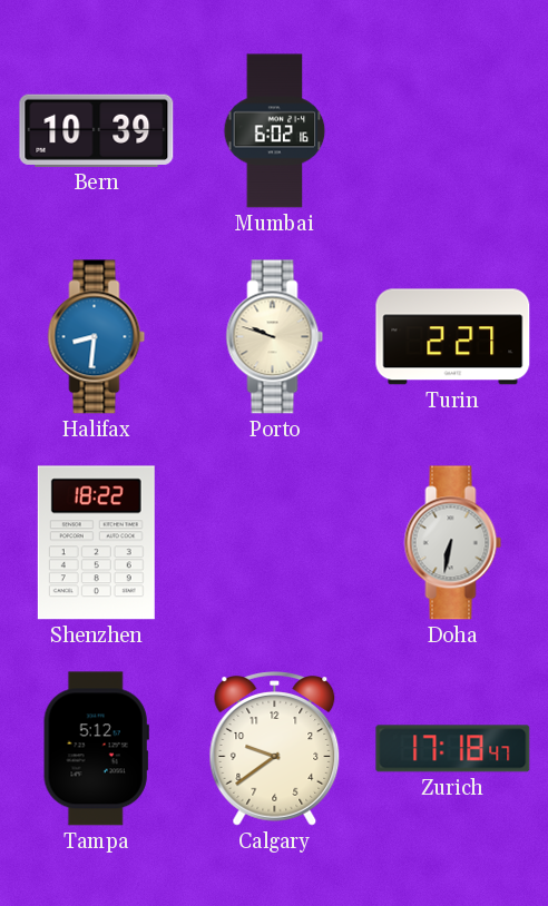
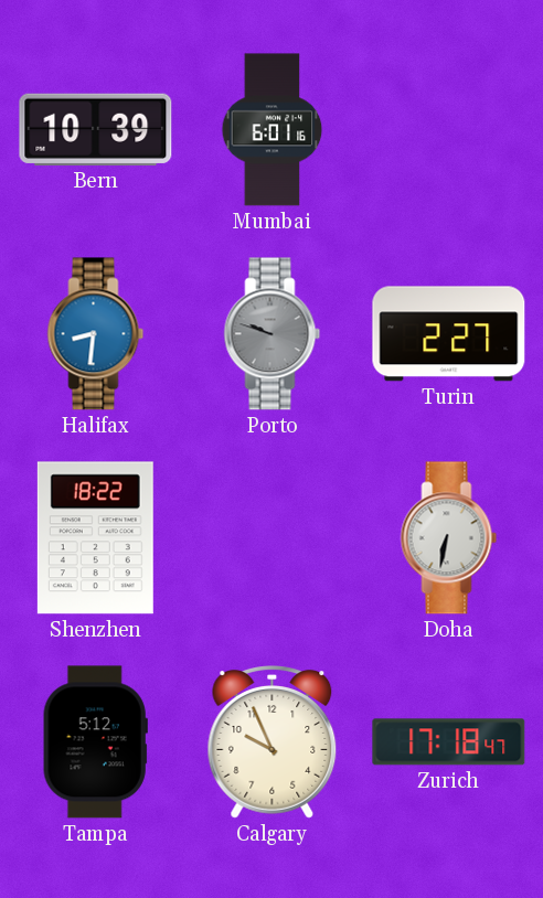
Mumbai: 6:02 -> 6:01
Porto dial: cream -> grey
Calgary: 9:39 -> 9:56
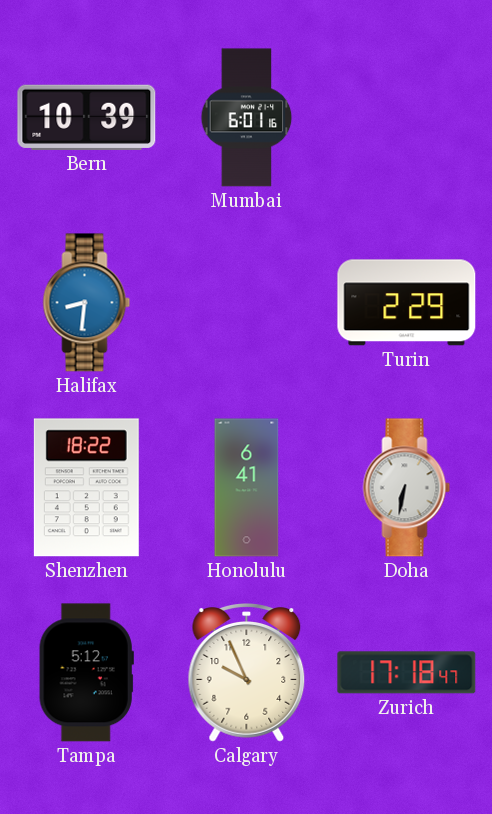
Porto: 9:48 -> none
Turin: 2:27 -> 2:29
Honolulu: none -> 6:41
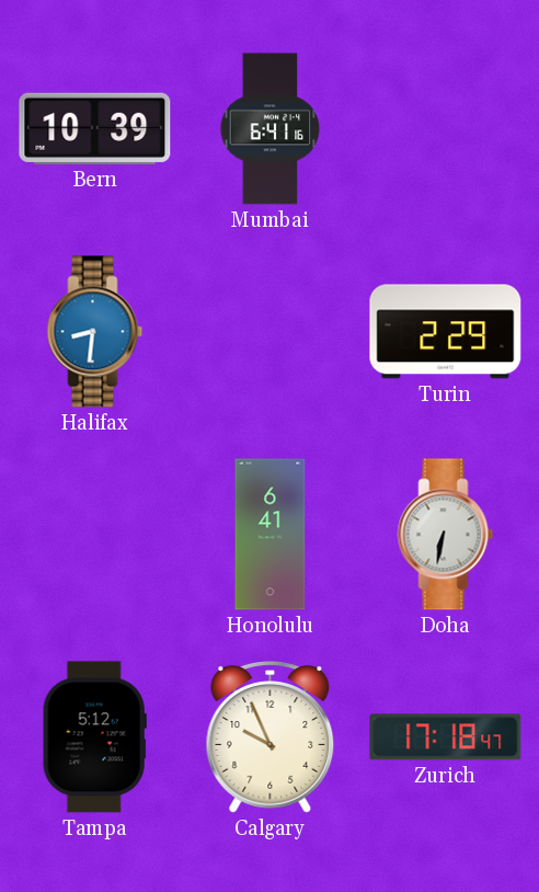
Mumbai: 6:01 -> 6:41
Shenzhen: 18:22 -> none
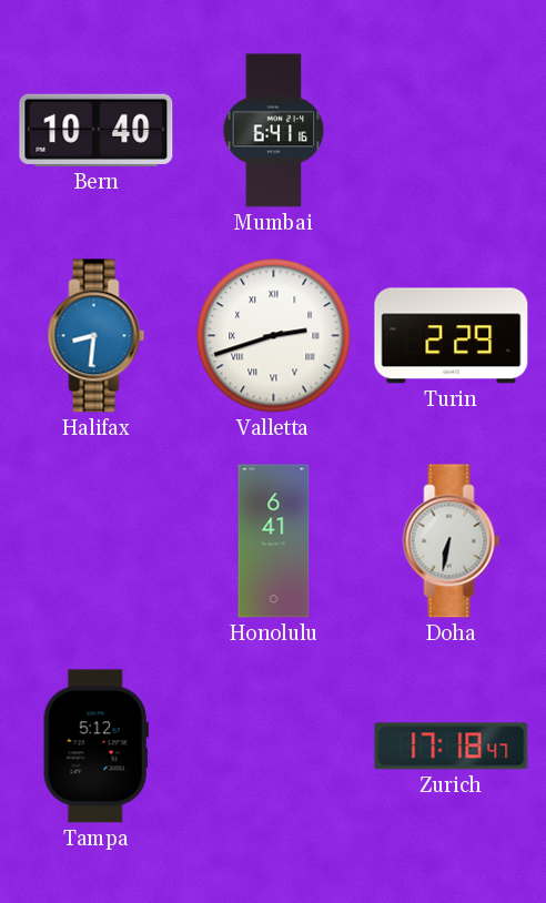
Bern: 10:39 -> 10:40
Valletta: none -> 2:42
Calgary: 9:56 -> none
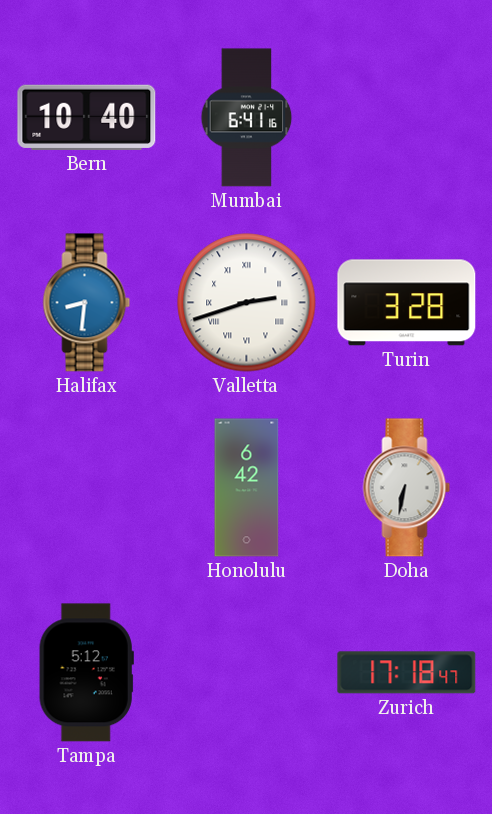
Turin: 2:29 -> 3:28
Honolulu: 6:41 -> 6:42
